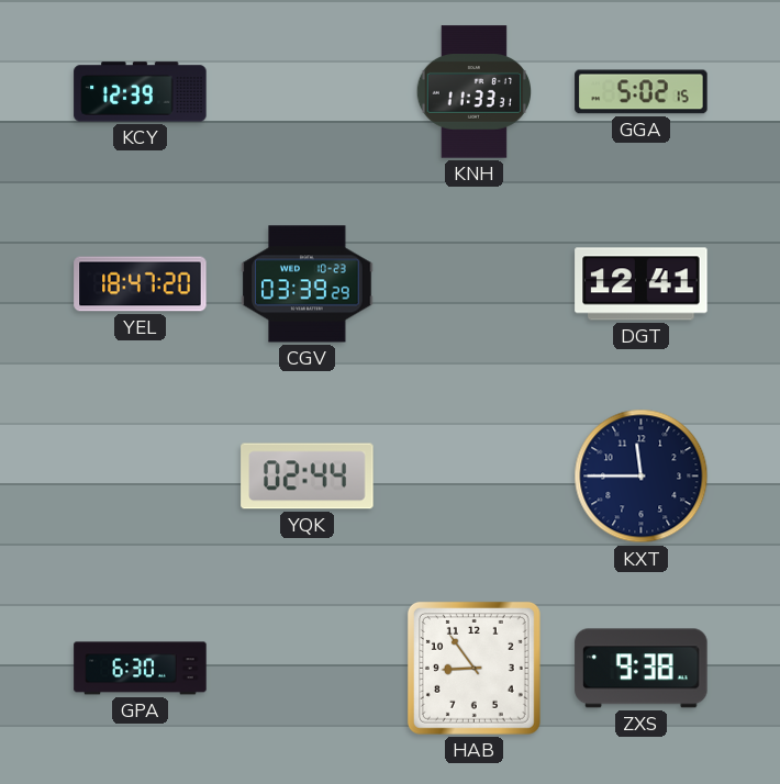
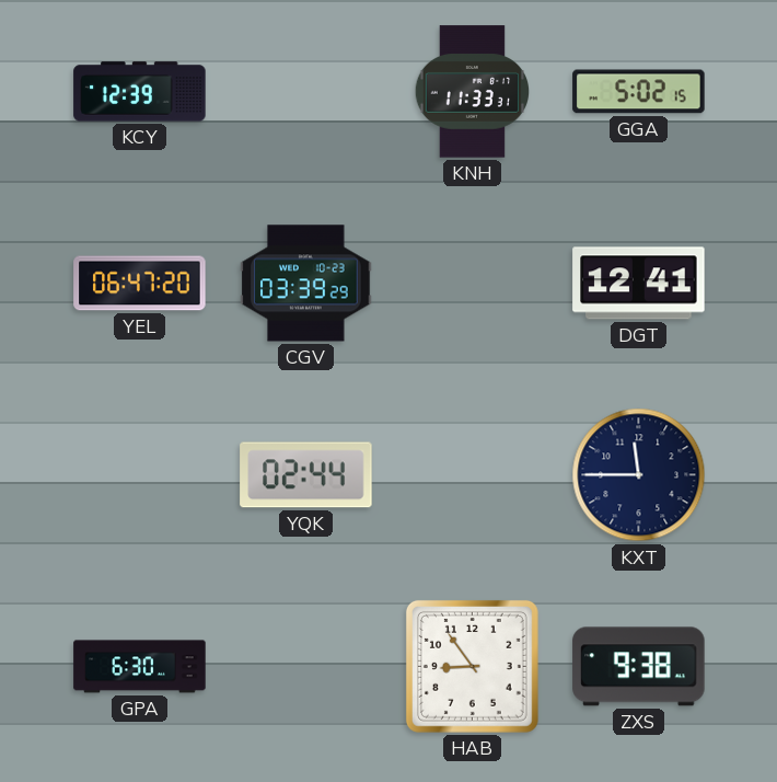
YEL: 18:47 -> 06:47
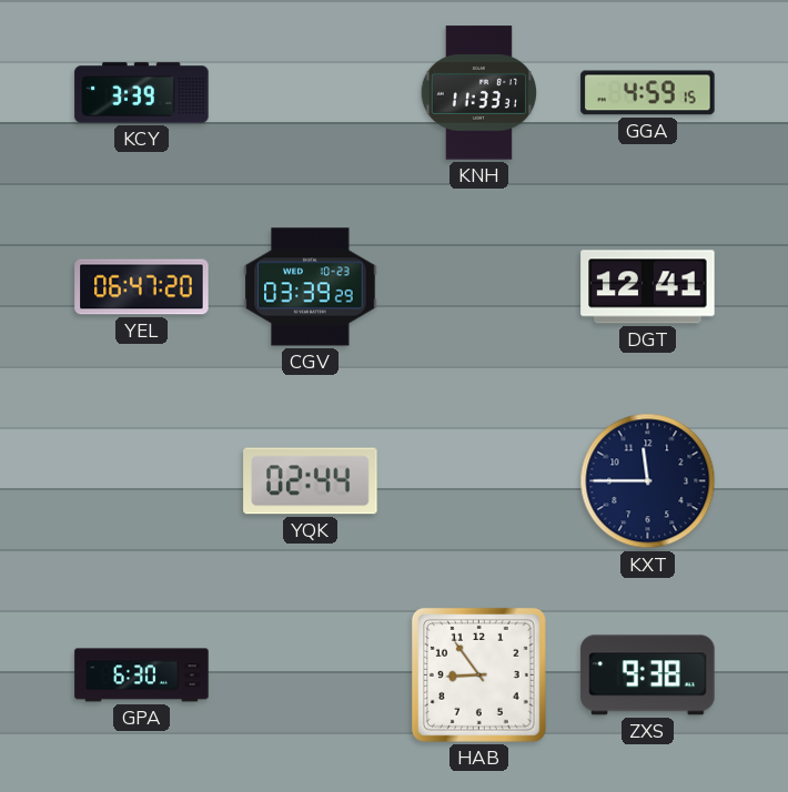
KCY: 12:39 -> 3:39
GGA: 5:02 -> 4:59
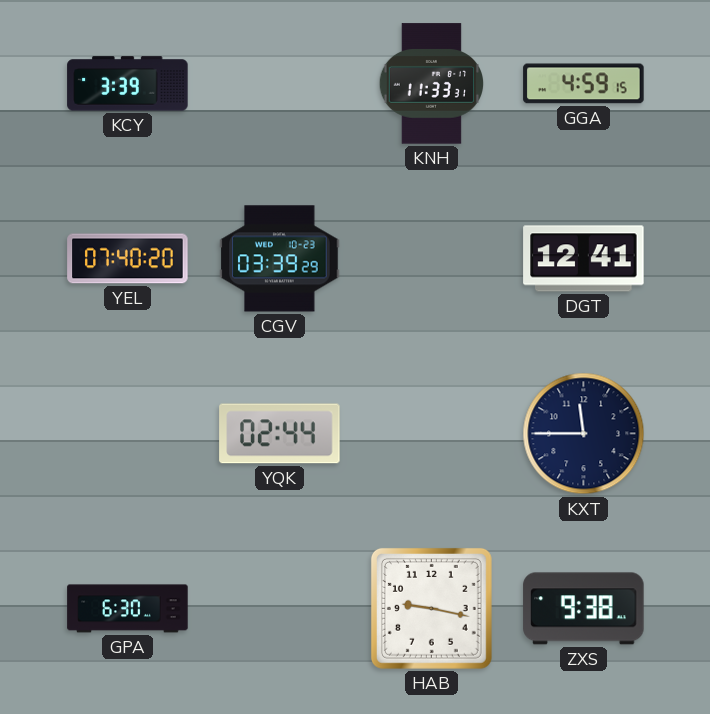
YEL: 06:47 -> 07:40
HAB: 8:54 -> 9:17
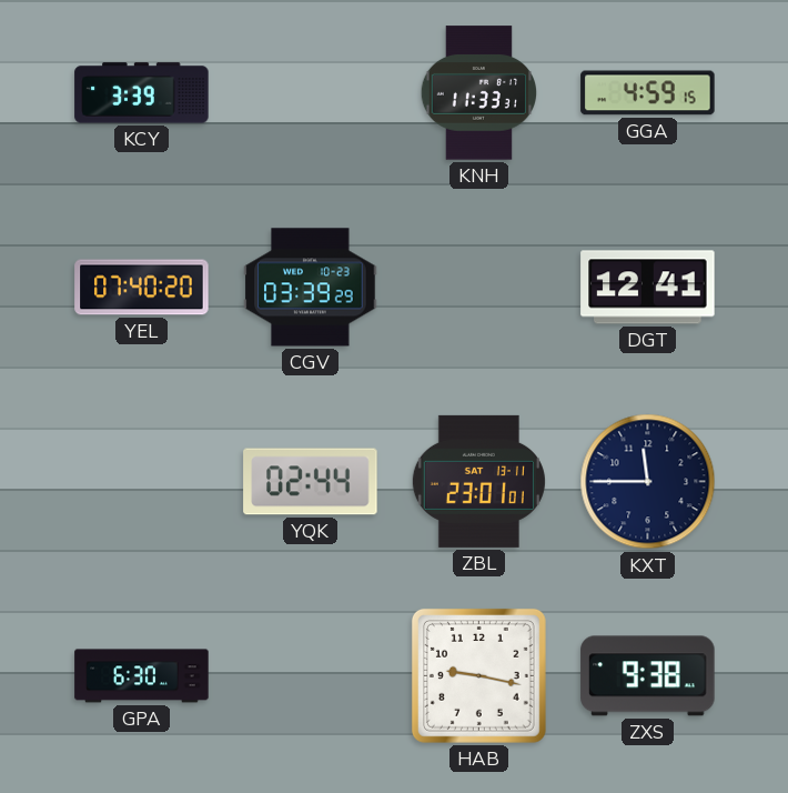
ZBL: none -> 23:01
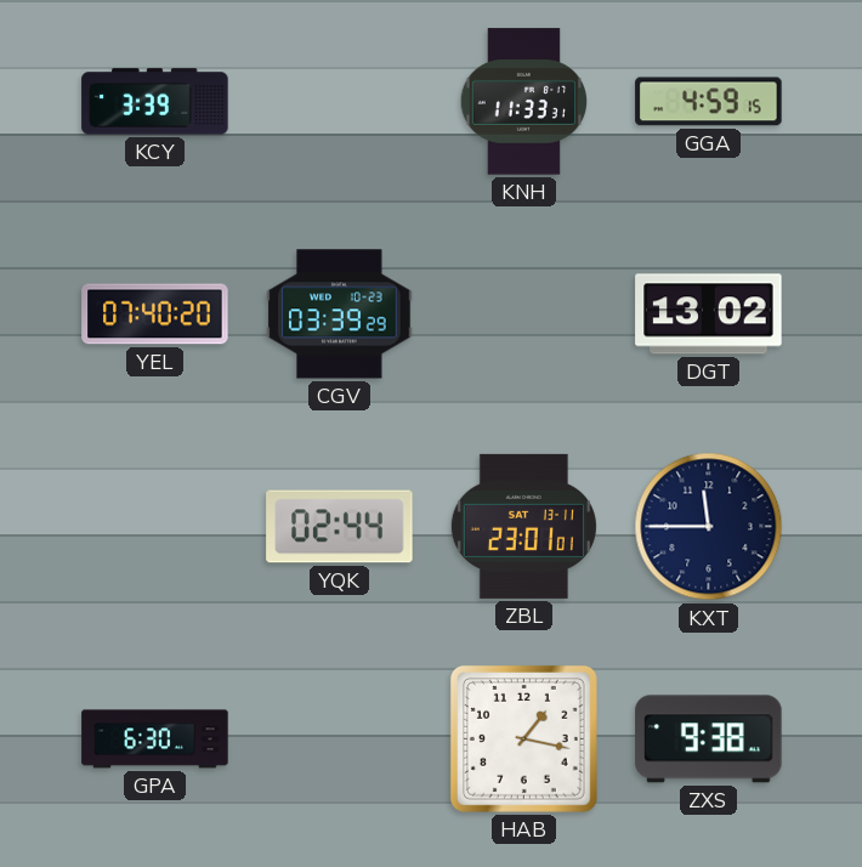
DGT: 12:41 -> 13:02
HAB: 9:17 -> 1:17
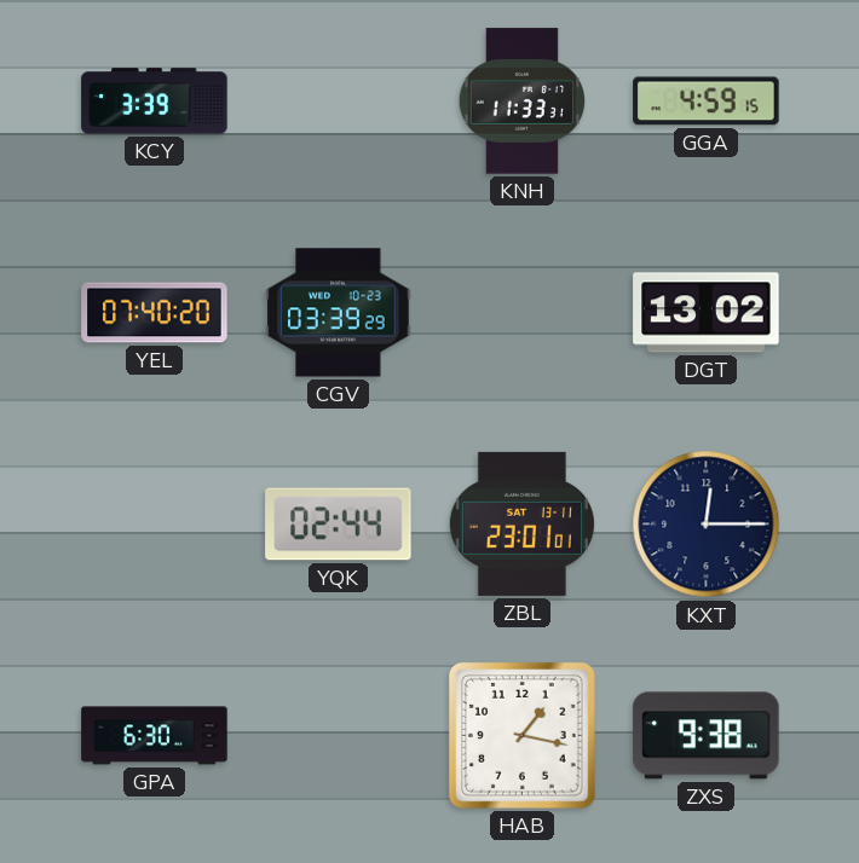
KXT: 11:45 -> 12:15
